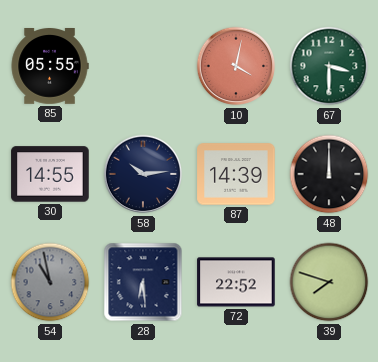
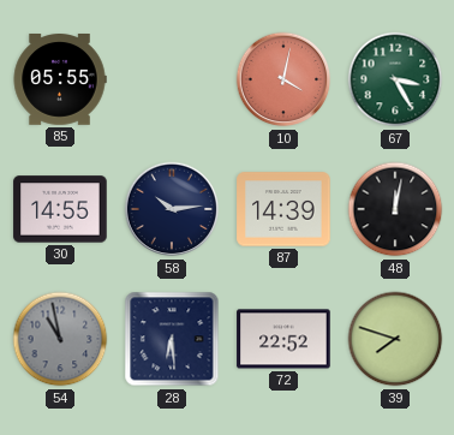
67: 3:30 -> 3:25
48: 12:00 -> 12:02
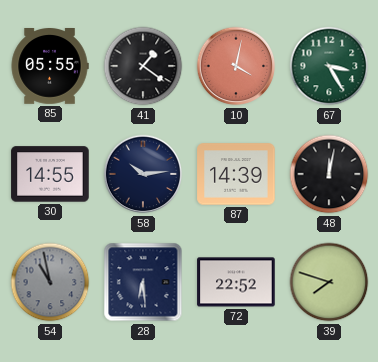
41: none -> 1:21
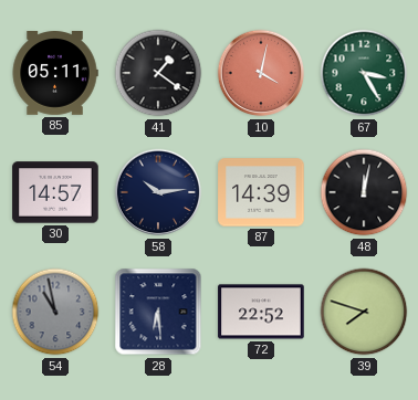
85: 05:55 -> 05:11
30: 14:55 -> 14:57
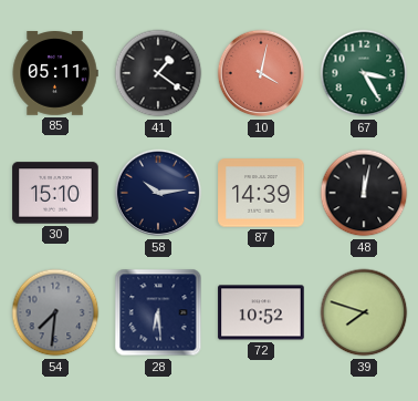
30: 14:57 -> 15:10
54: 10:58 -> 7:31
72: 22:52 -> 10:52
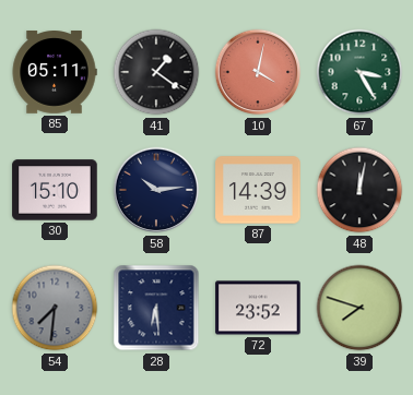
72: 10:52 -> 23:52
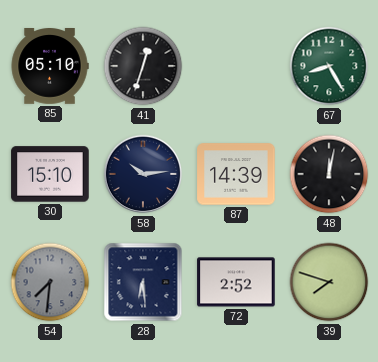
85: 05:11 -> 05:10
41: 1:21 -> 12:33
10: 4:02 -> none
67: 3:25 -> 8:25
72: 23:52 -> 2:52
